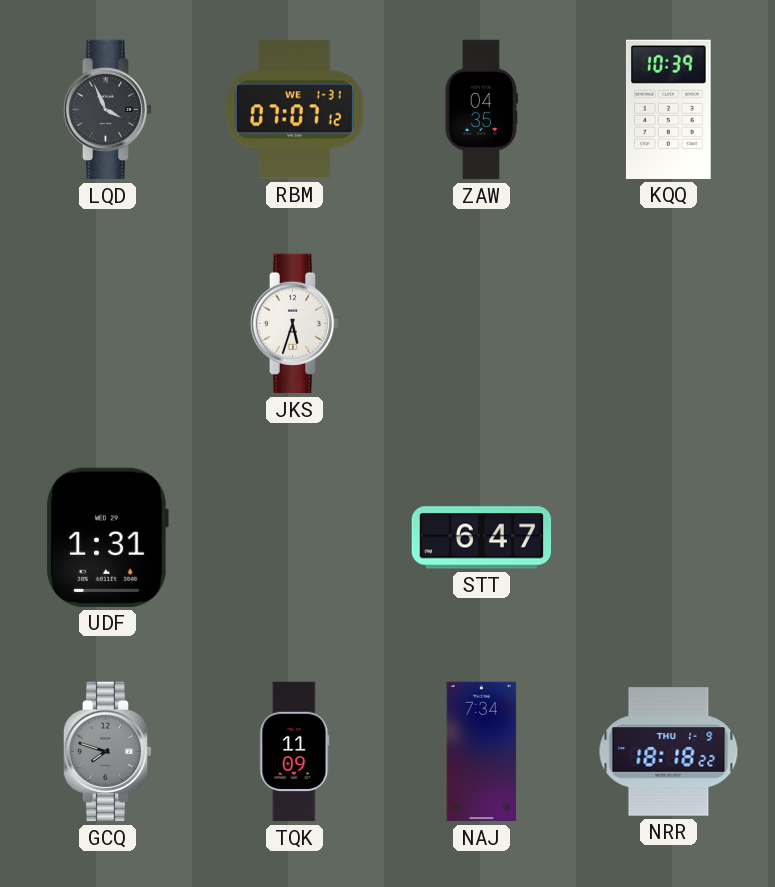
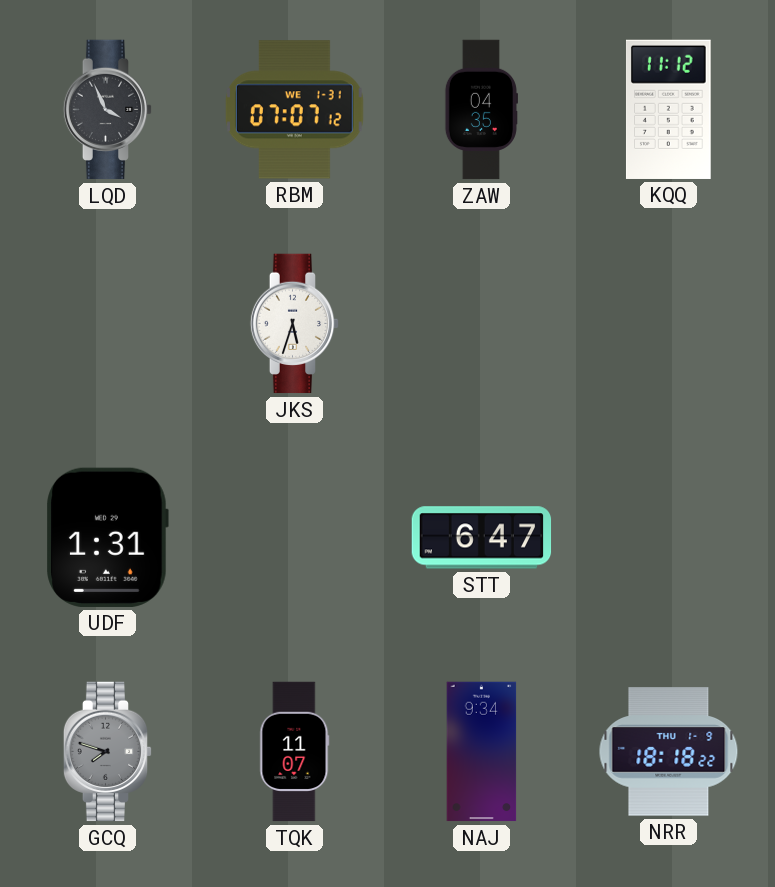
KQQ: 10:39 -> 11:12
TQK: 11:09 -> 11:07
NAJ: 7:34 -> 9:34
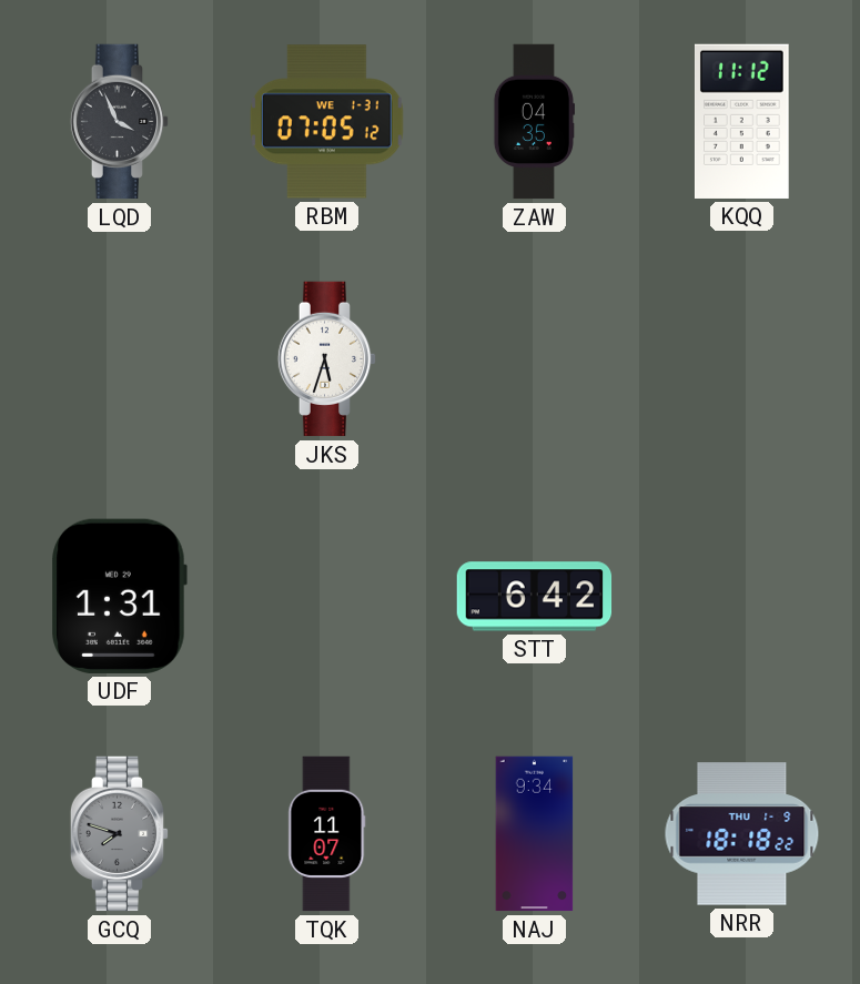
RBM: 07:07 -> 07:05
STT: 6:47 -> 6:42
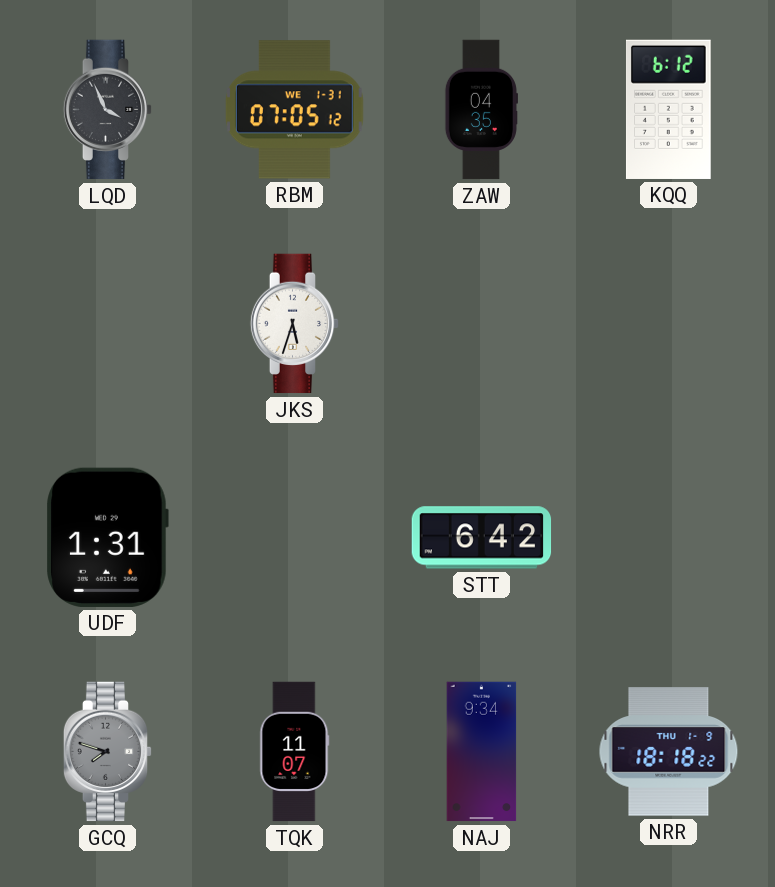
KQQ: 11:12 -> 6:12
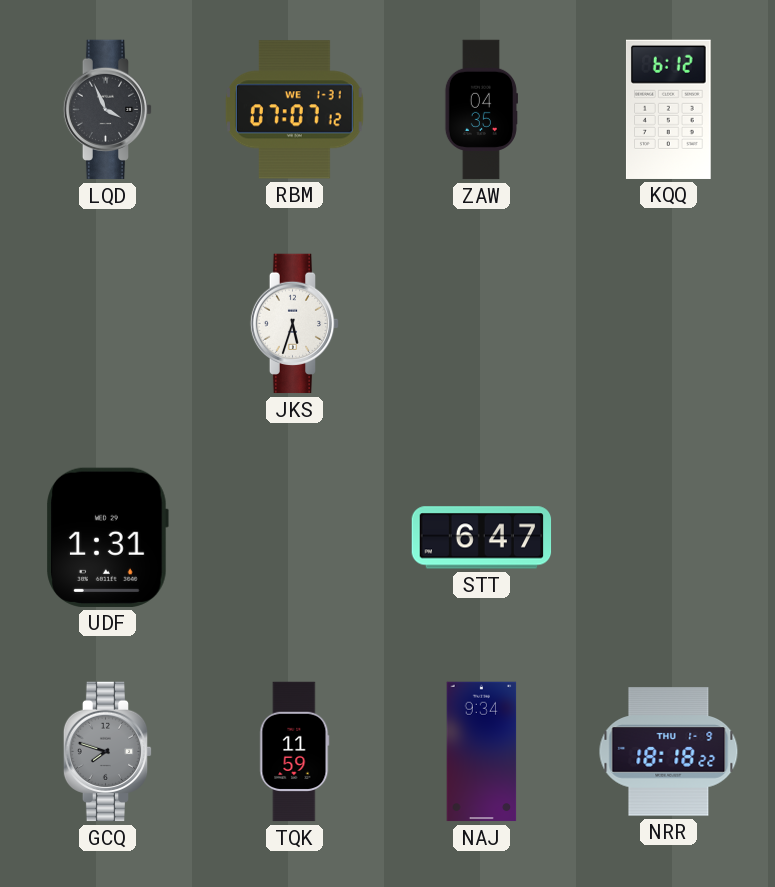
RBM: 07:05 -> 07:07
STT: 6:42 -> 6:47
TQK: 11:07 -> 11:59
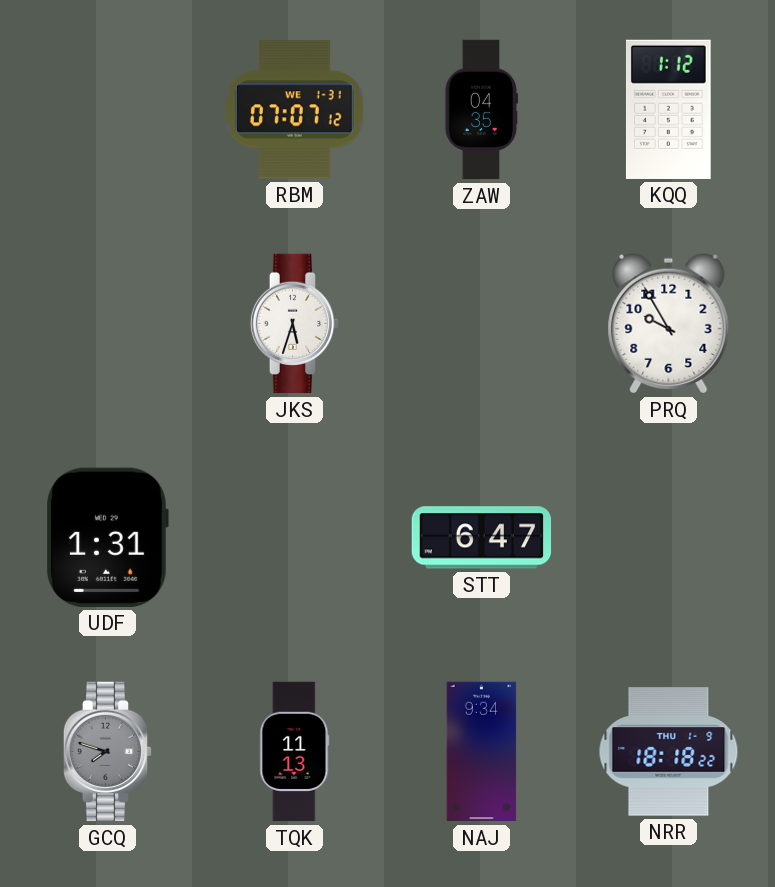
LQD: 3:56 -> none
KQQ: 6:12 -> 1:12
PRQ: none -> 9:55
TQK: 11:59 -> 11:13
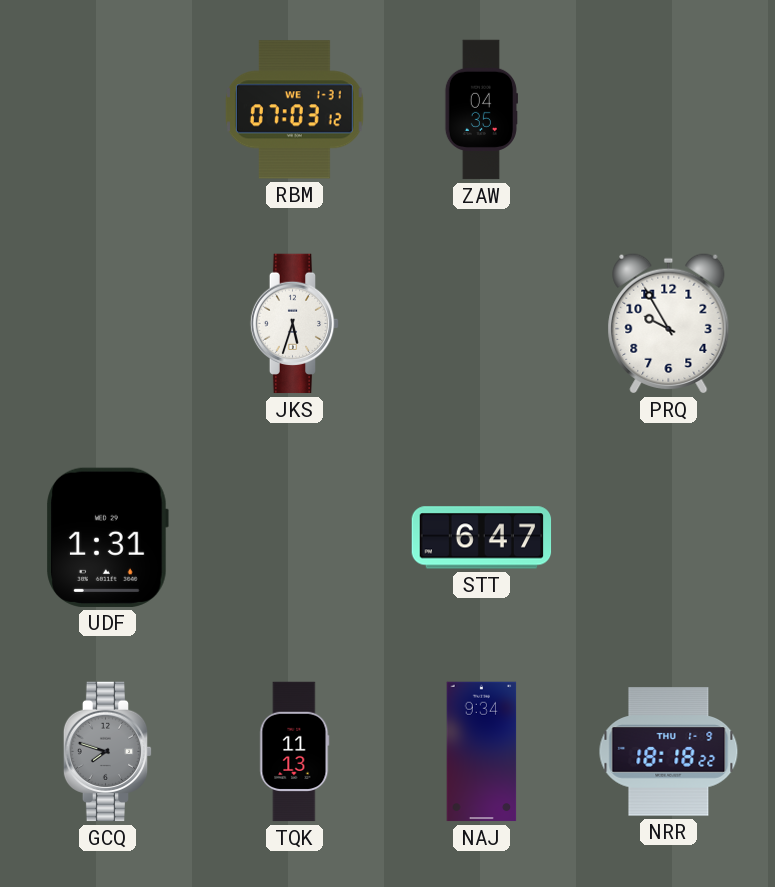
RBM: 07:07 -> 07:03
KQQ: 1:12 -> none
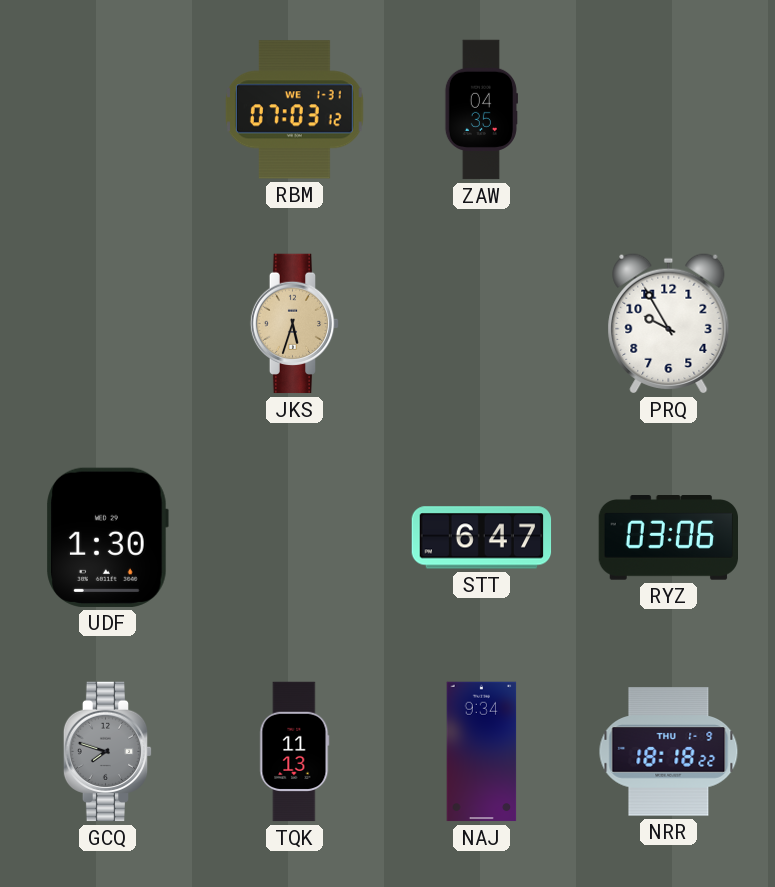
JKS dial: white -> champagne
UDF: 1:31 -> 1:30
RYZ: none -> 03:06
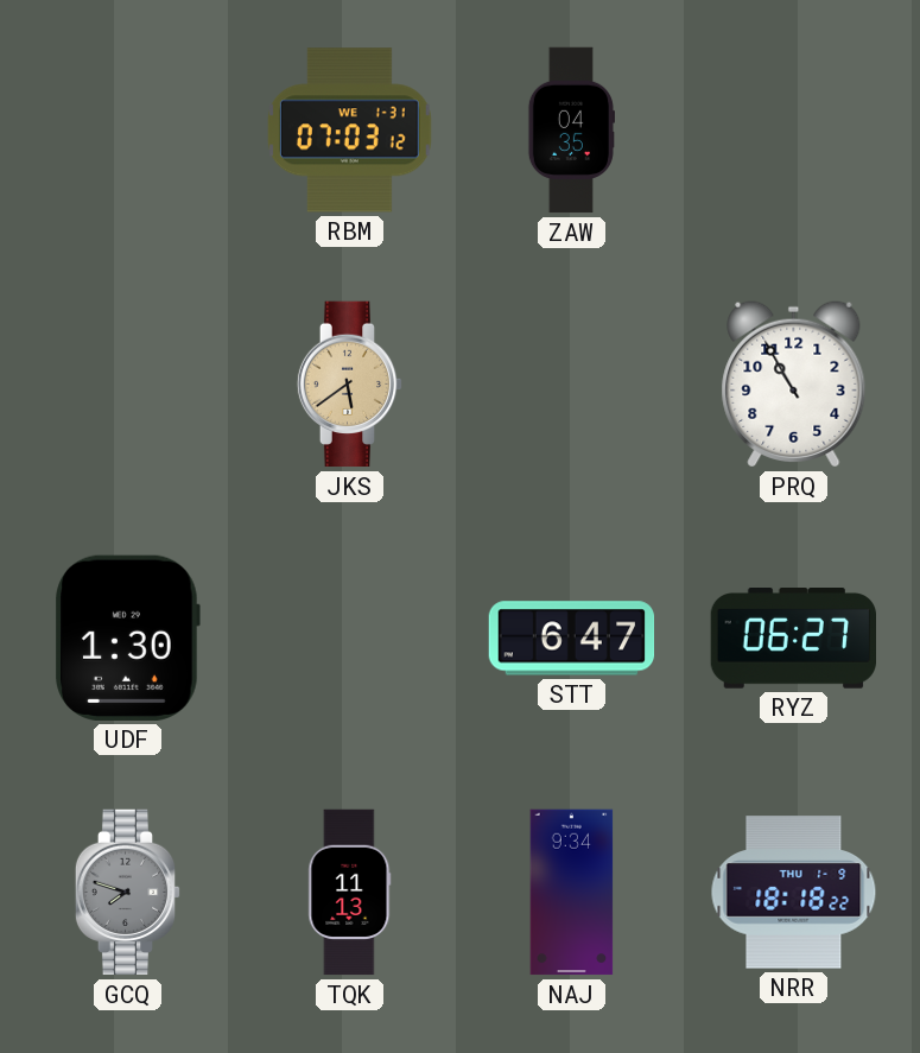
JKS: 5:33 -> 5:39
PRQ: 9:55 -> 10:55
RYZ: 03:06 -> 06:27
